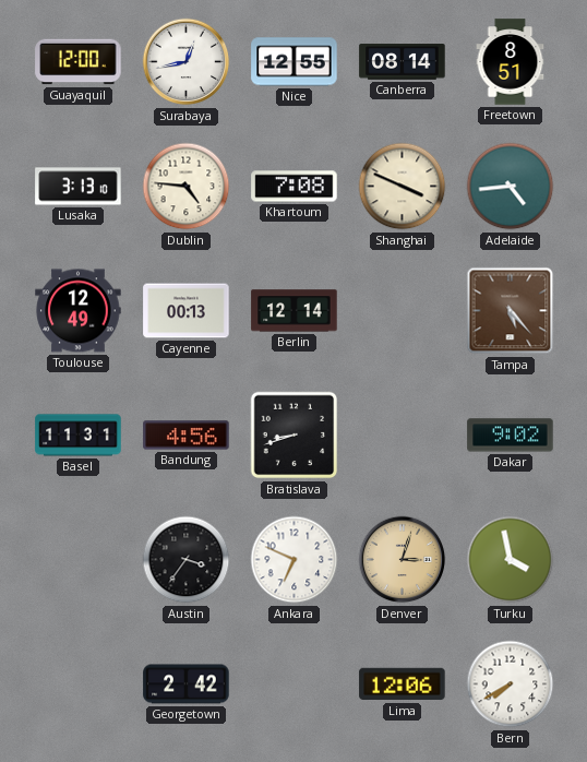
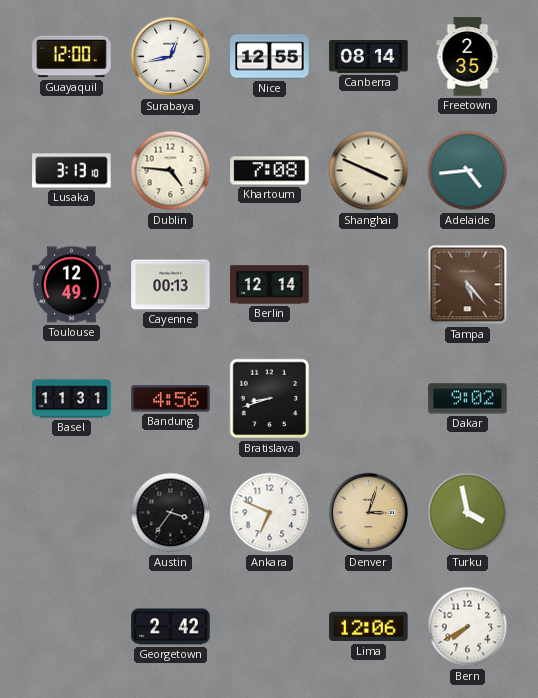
Freetown: 8:51 -> 2:35
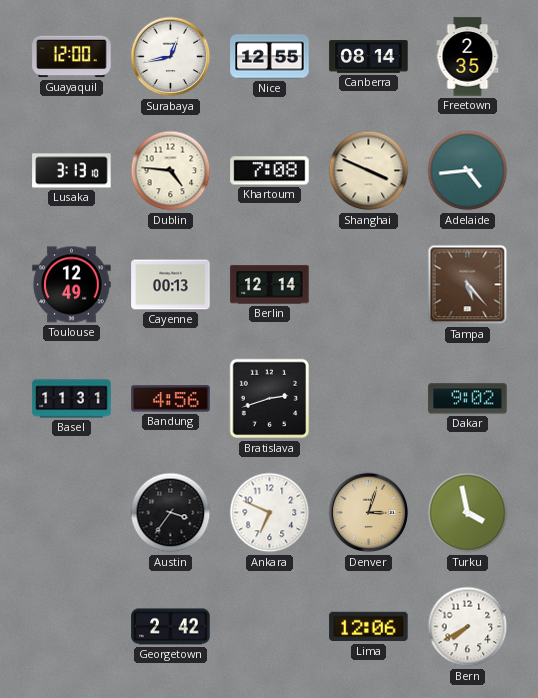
Bratislava: 8:42 -> 2:42
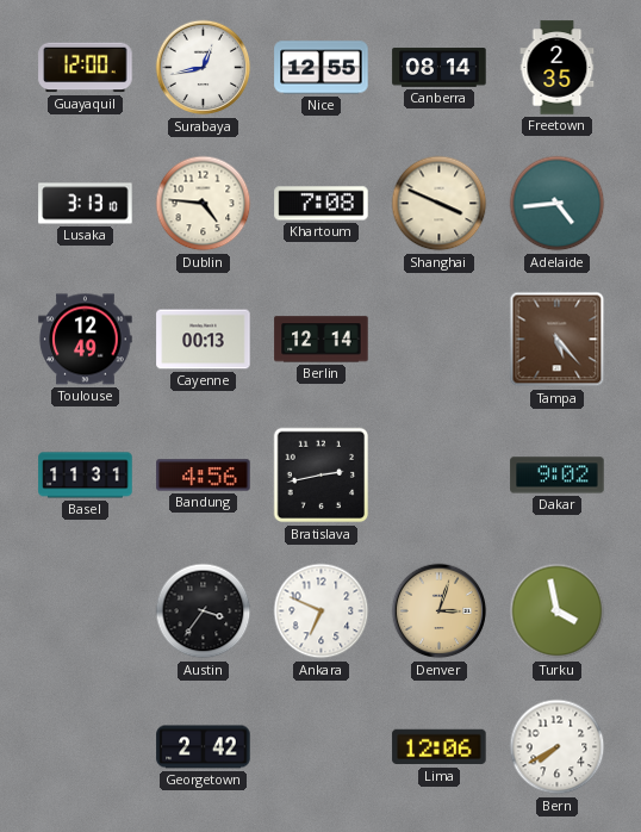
Bratislava: 2:42 -> 2:43
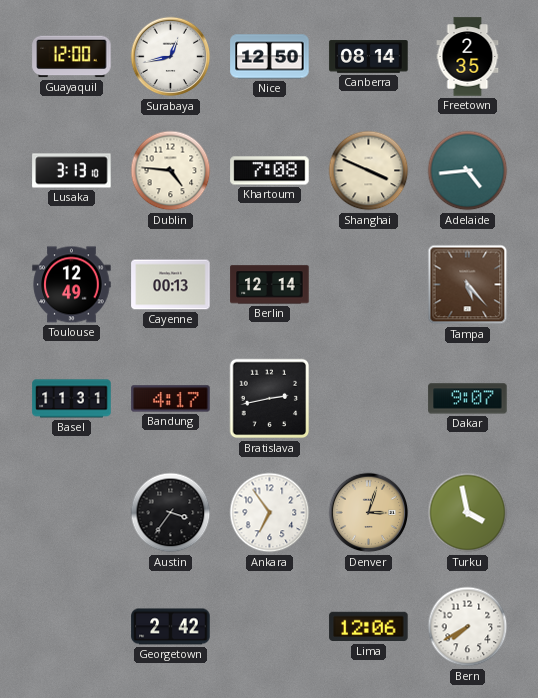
Nice: 12:55 -> 12:50
Bandung: 4:56 -> 4:17
Dakar: 9:02 -> 9:07
Ankara: 6:49 -> 6:54
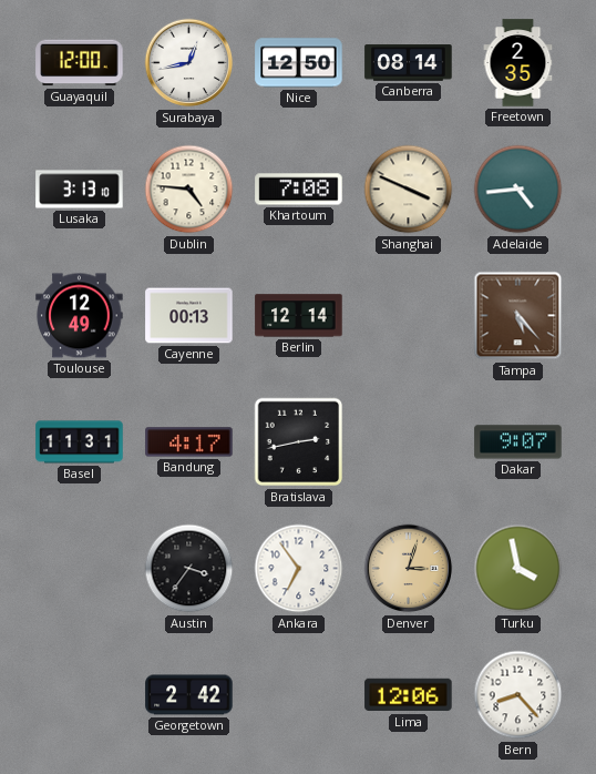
Bern: 7:40 -> 8:23
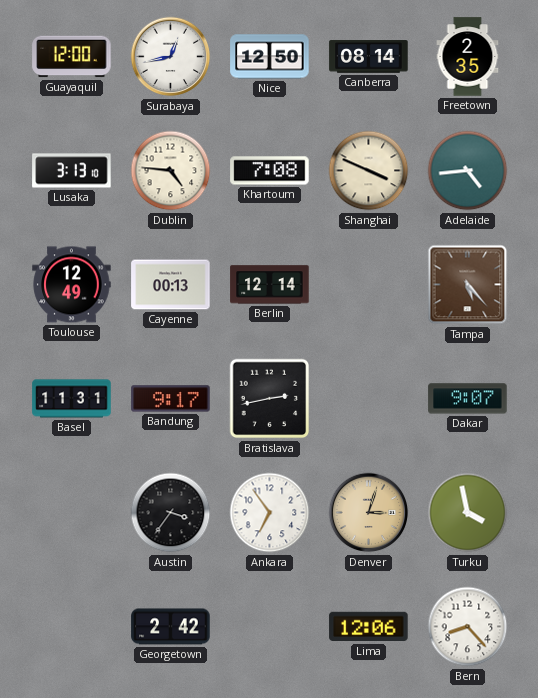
Bandung: 4:17 -> 9:17
